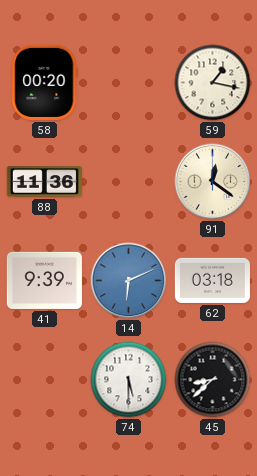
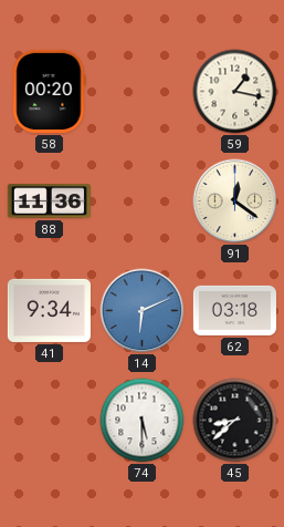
41: 9:39 -> 9:34
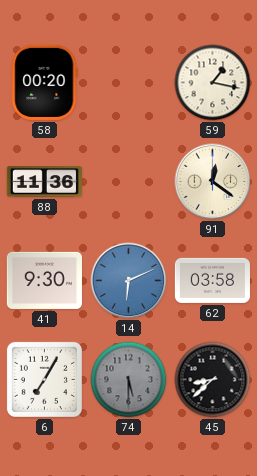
41: 9:34 -> 9:30
62: 03:18 -> 03:58
6: none -> 7:05
74 dial: white -> grey
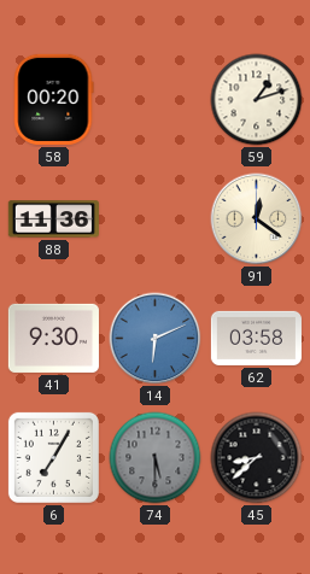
59: 1:17 -> 1:12
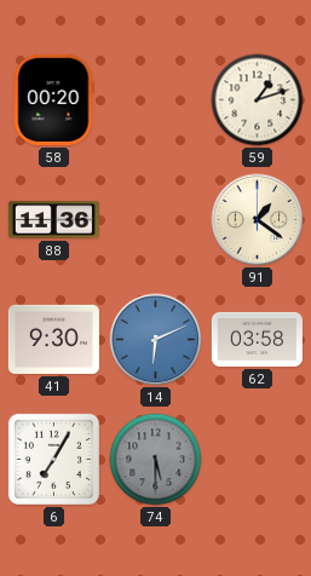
91: 12:21 -> 1:21
45: 8:38 -> none
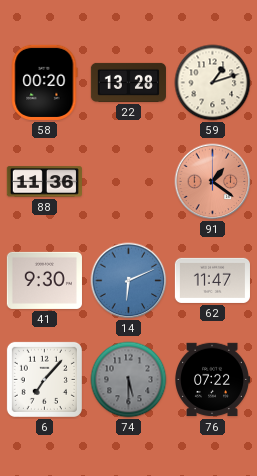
22: none -> 13:28
91 dial: cream -> salmon
62: 03:58 -> 11:47
6: 7:05 -> 7:07
76: none -> 07:22
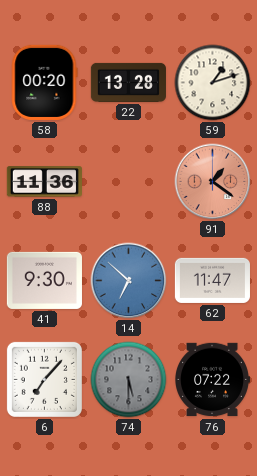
14: 6:11 -> 6:52
